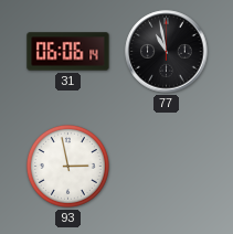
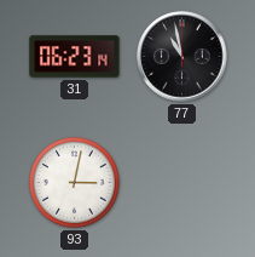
31: 06:06 -> 06:23
93: 2:58 -> 3:02
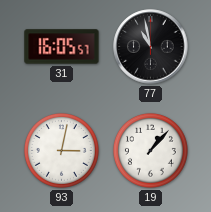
31: 06:23 -> 16:05
19: none -> 1:07
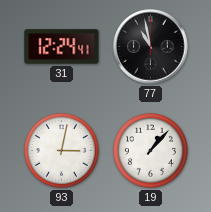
31: 16:05 -> 12:24
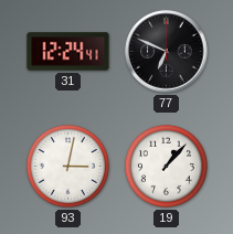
77: 10:58 -> 6:49
